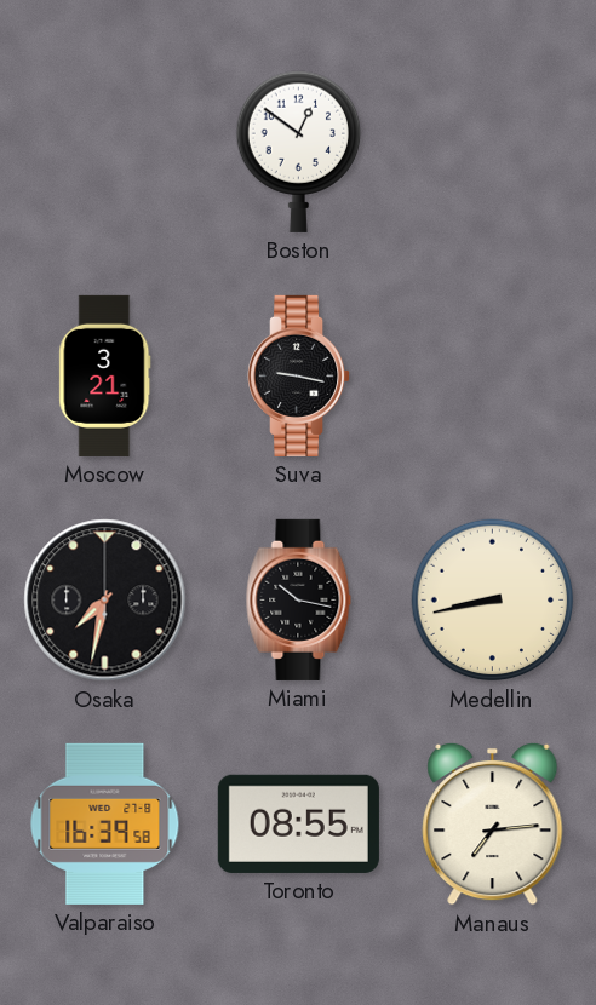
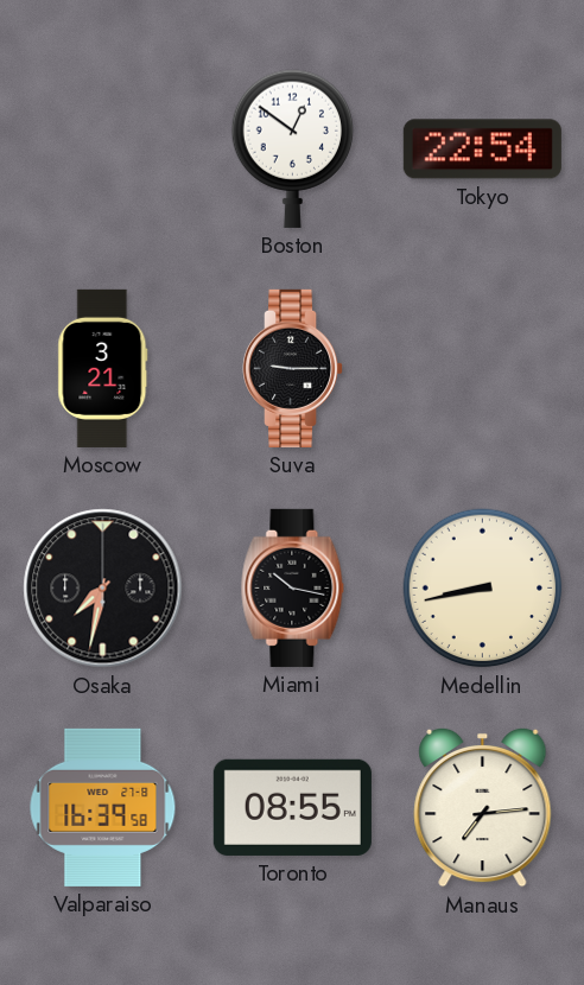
Tokyo: none -> 22:54
Suva: 9:17 -> 9:15
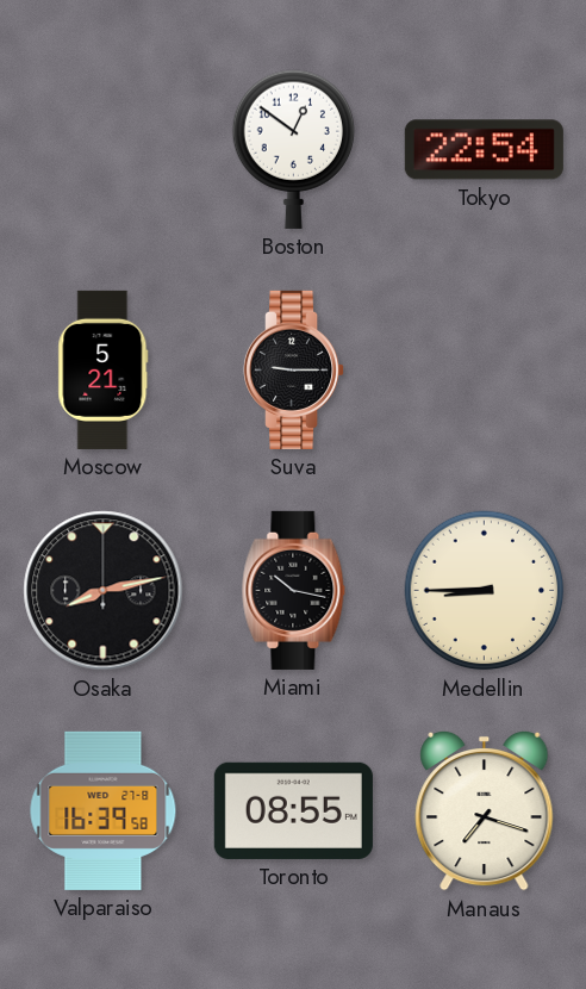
Moscow: 3:21 -> 5:21
Osaka: 7:32 -> 8:13
Medellin: 8:43 -> 8:45
Manaus: 7:14 -> 7:18
